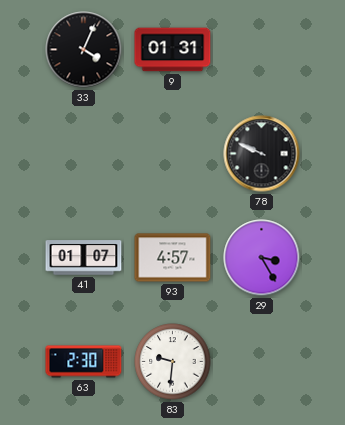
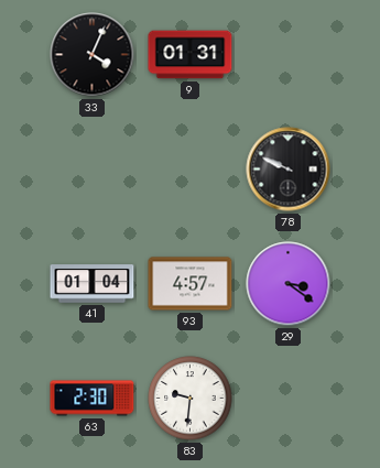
41: 01:07 -> 01:04
29: 3:25 -> 3:21
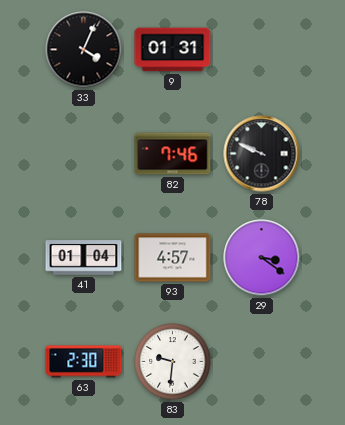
82: none -> 7:46
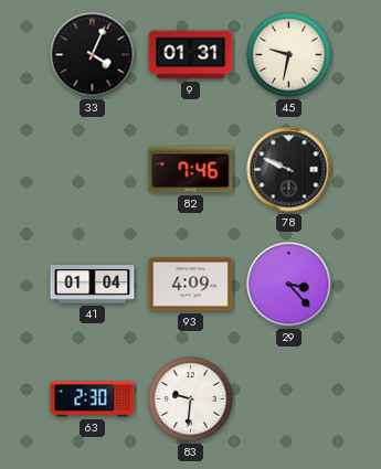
45: none -> 9:32
93: 4:57 -> 4:09
29: 3:21 -> 3:23
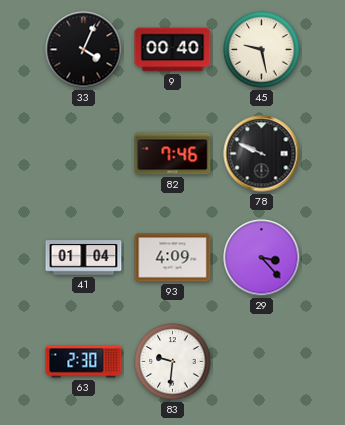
9: 01:31 -> 00:40
45: 9:32 -> 9:28
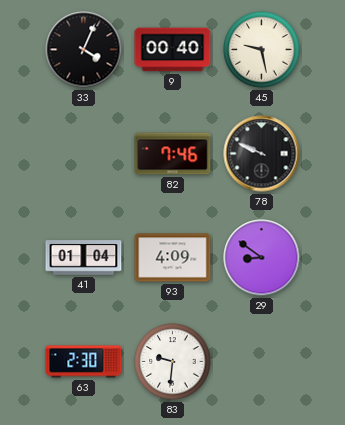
29: 3:23 -> 8:51
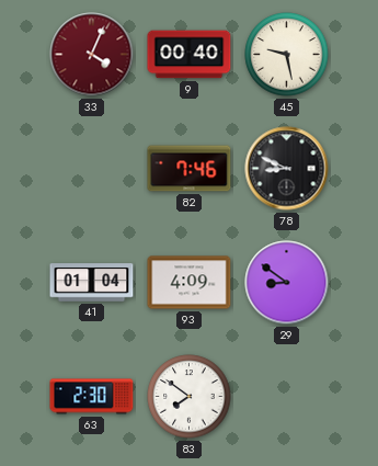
33 dial: black -> burgundy
78: 9:49 -> 8:49
83: 9:31 -> 7:51
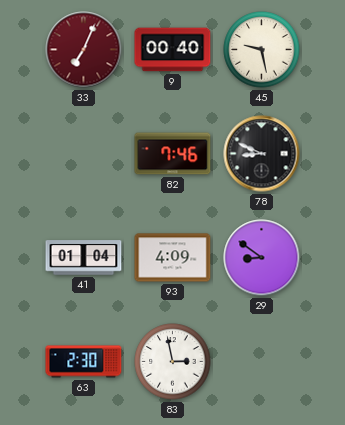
33: 4:04 -> 7:04
83: 7:51 -> 2:58
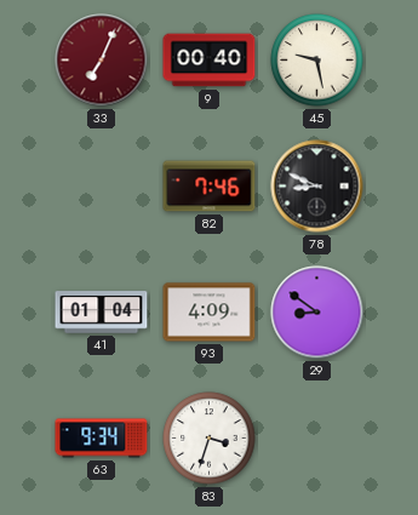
63: 2:30 -> 9:34
83: 2:58 -> 3:33
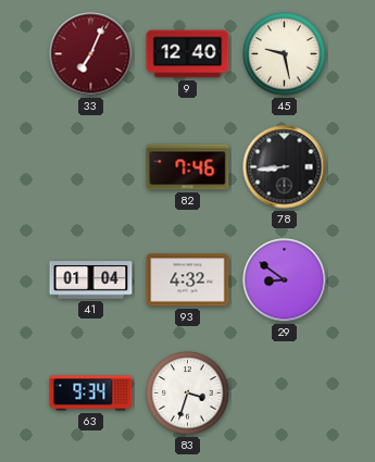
9: 00:40 -> 12:40
78: 8:49 -> 8:44
93: 4:09 -> 4:32
